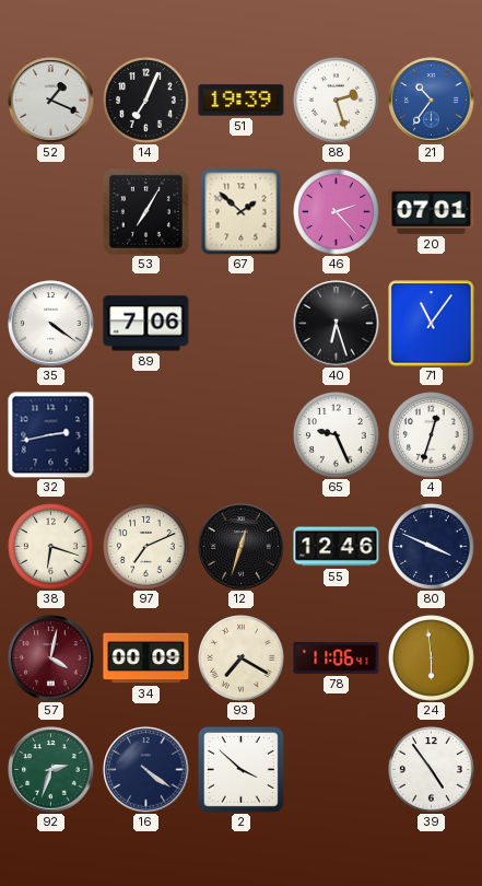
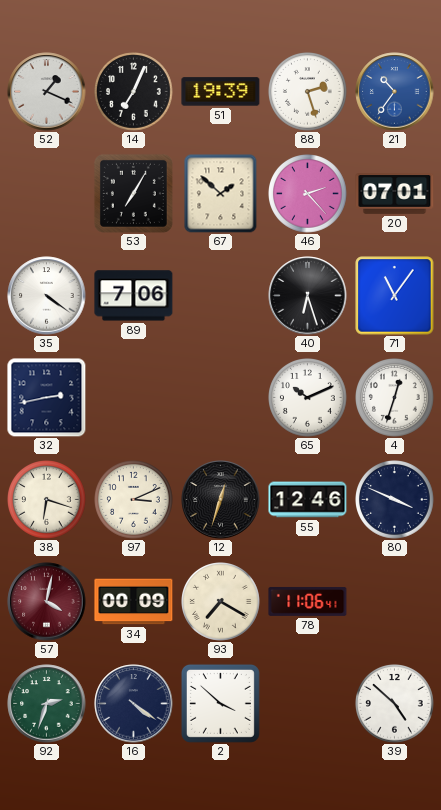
65: 9:26 -> 10:11
97: 7:11 -> 3:11
24: 5:59 -> none
39: 4:54 -> 4:52
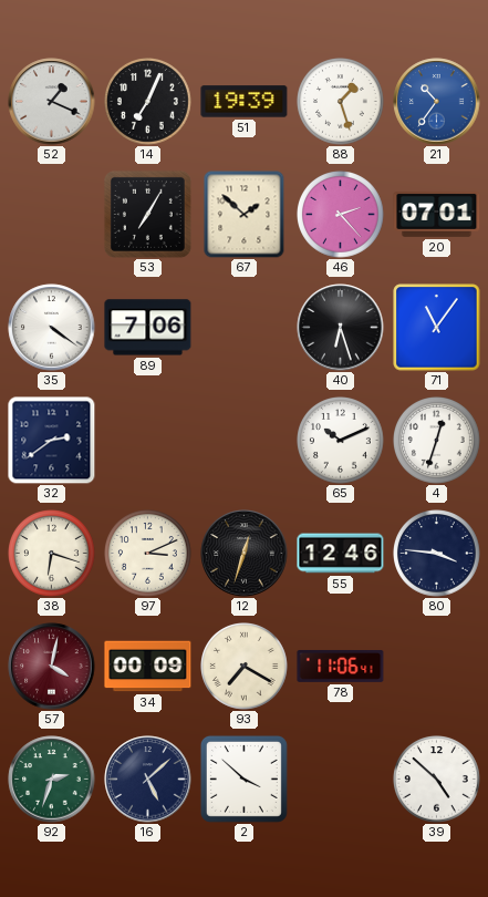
88: 2:27 -> 1:27
32: 2:43 -> 2:39
80: 3:49 -> 3:46
16: 4:21 -> 5:08
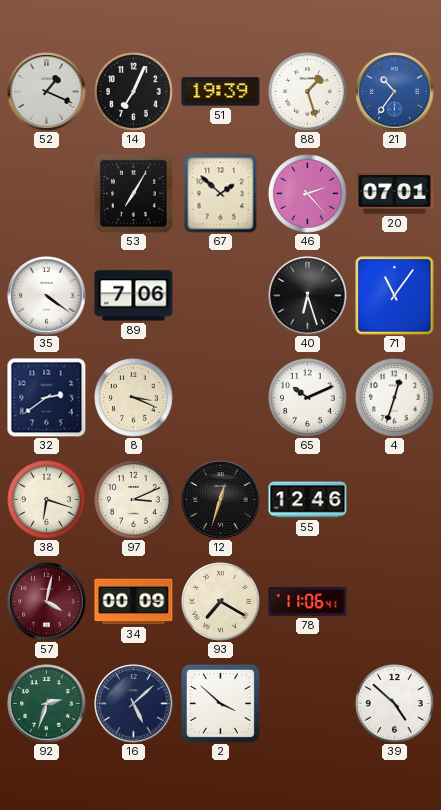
8: none -> 3:19
80: 3:46 -> none
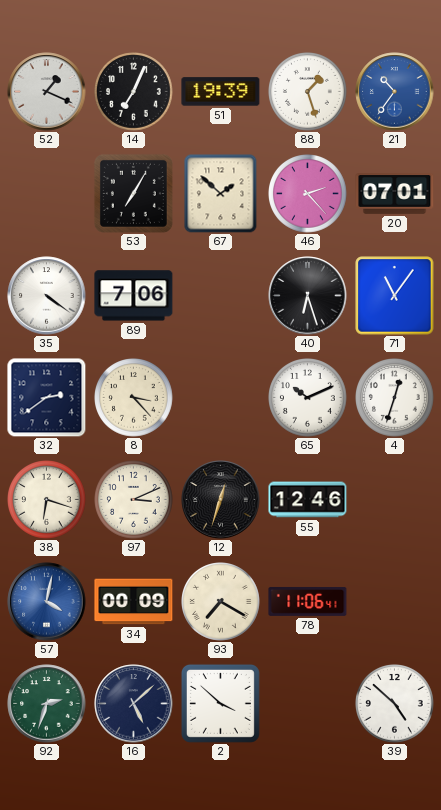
8: 3:19 -> 3:23
57 dial: burgundy -> blue
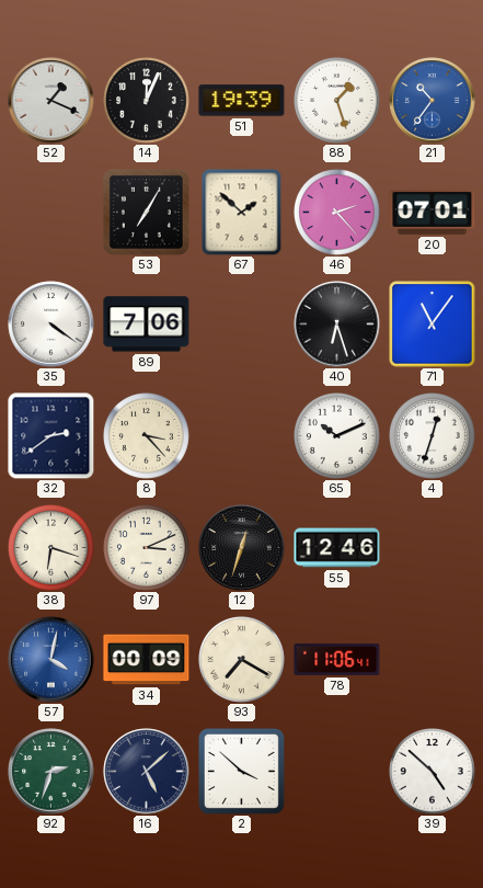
14: 7:04 -> 12:04
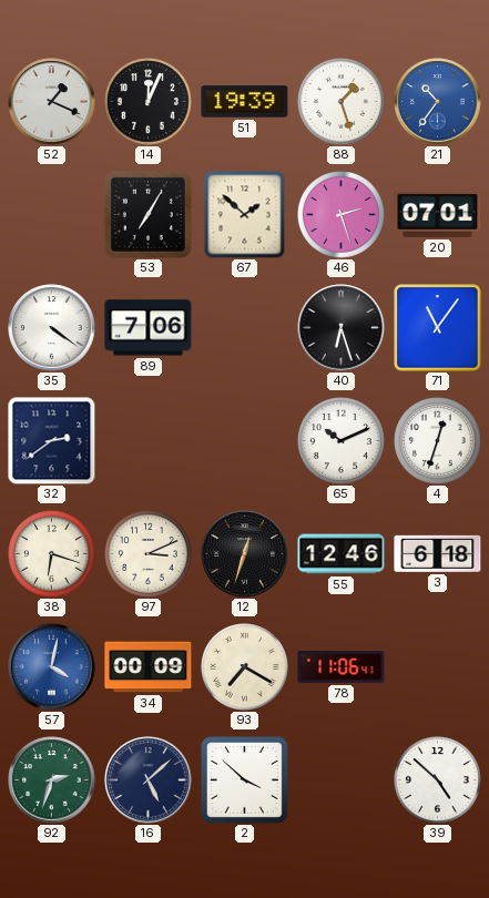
46: 2:23 -> 2:27
8: 3:23 -> none
3: none -> 6:18
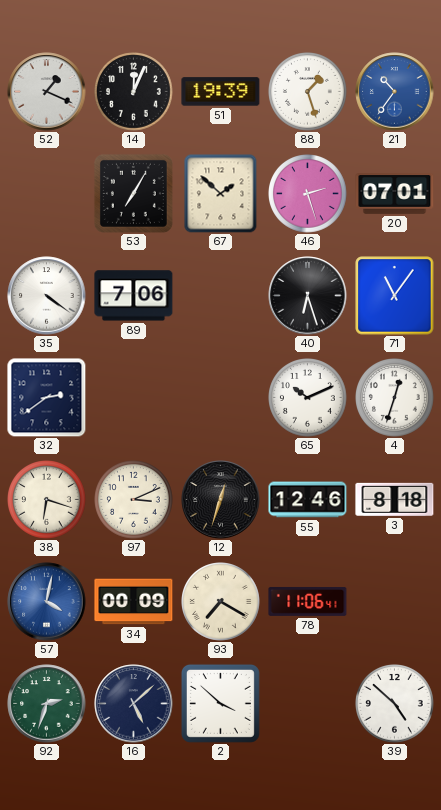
3: 6:18 -> 8:18
